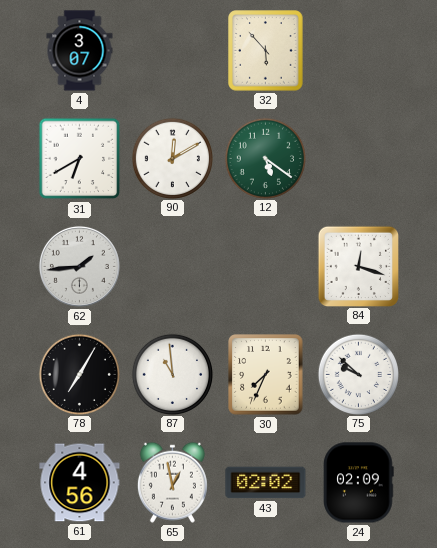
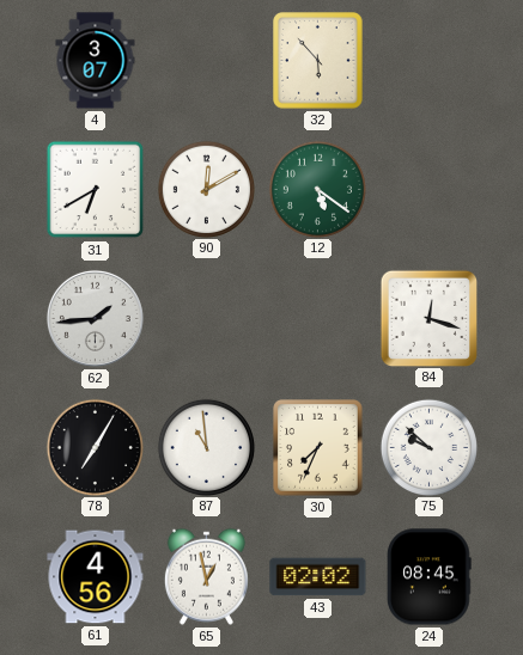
24: 02:09 -> 08:45
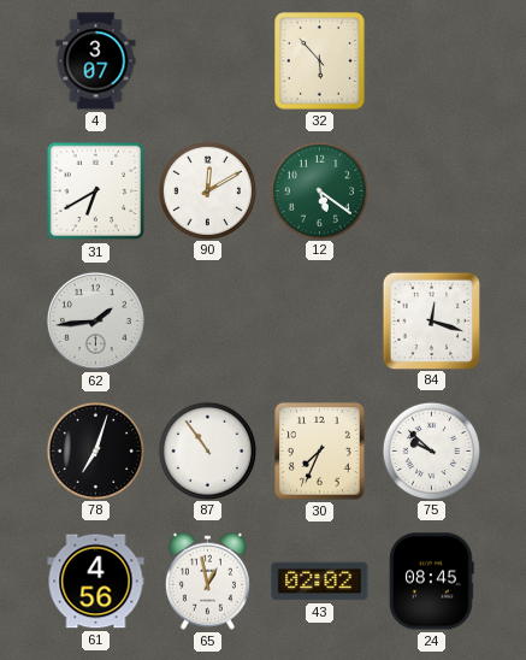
78: 7:05 -> 7:03
87: 10:59 -> 10:54
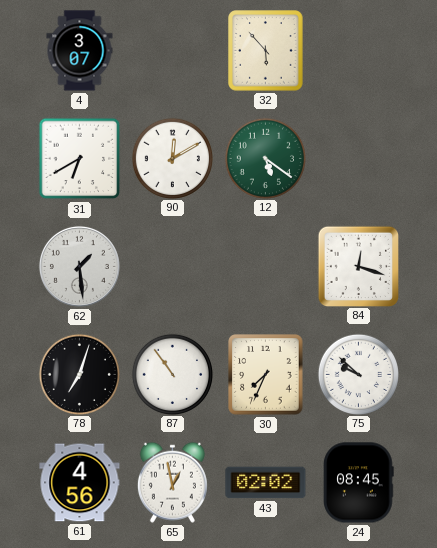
62: 1:44 -> 1:29
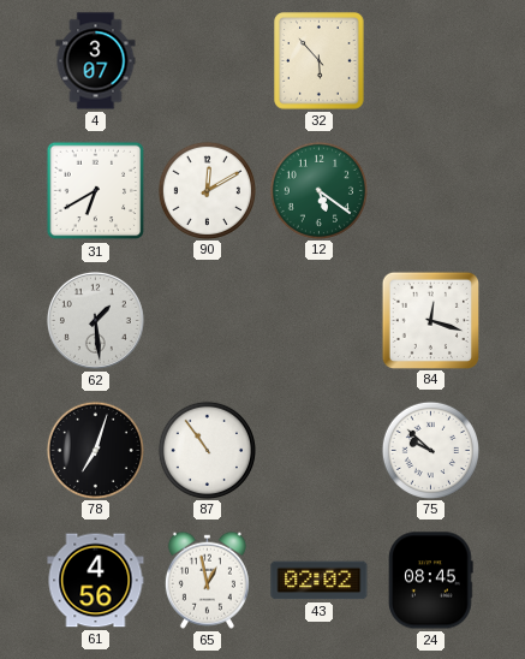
30: 7:34 -> none
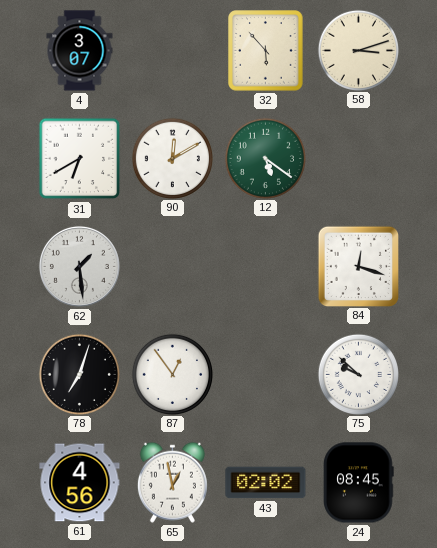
58: none -> 3:12
87: 10:54 -> 12:54
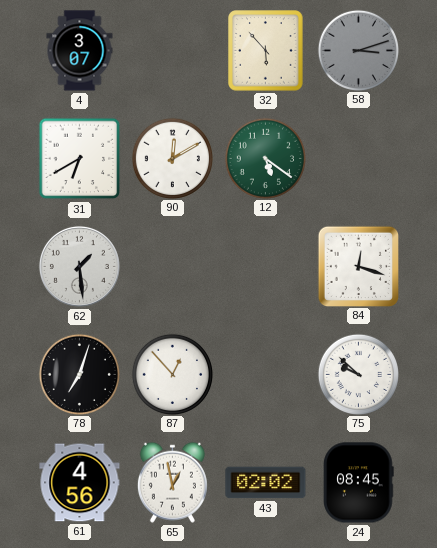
58 dial: cream -> grey
87: 12:54 -> 12:53
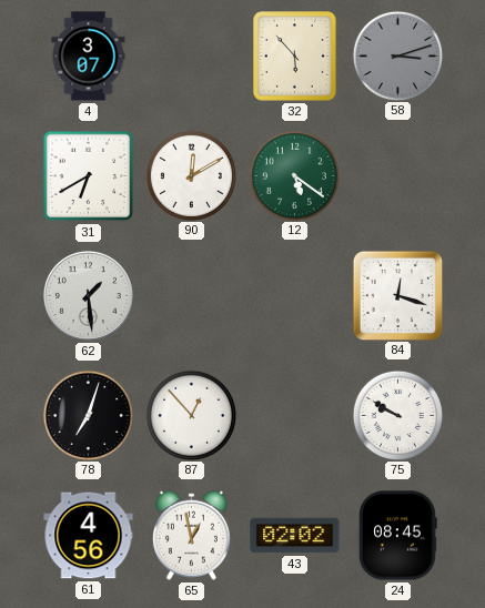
75: 9:52 -> 9:50
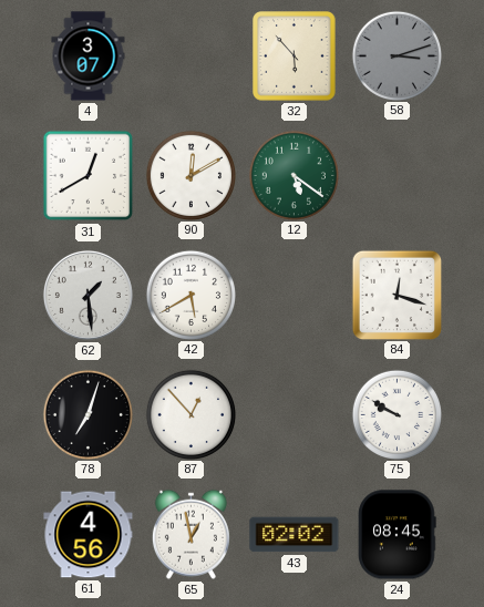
31: 6:40 -> 12:40
42: none -> 5:40
